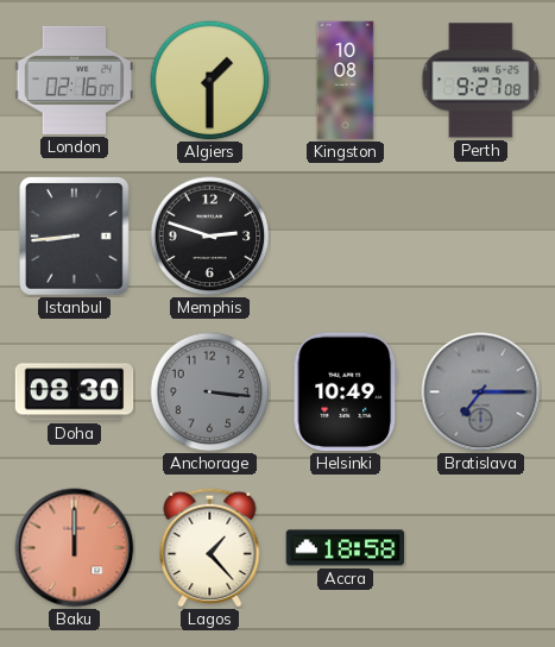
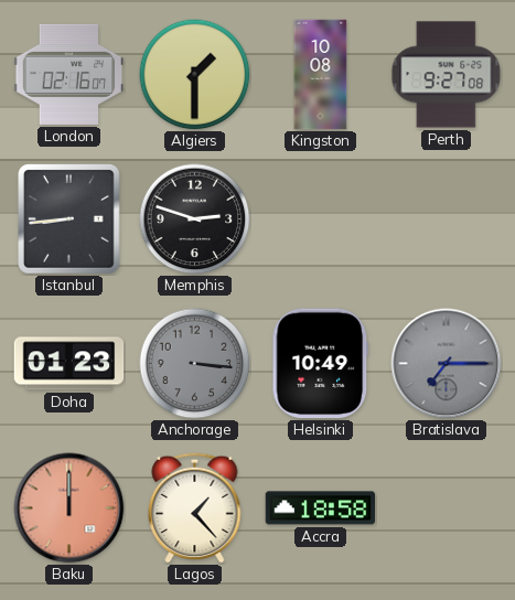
Doha: 08:30 -> 01:23
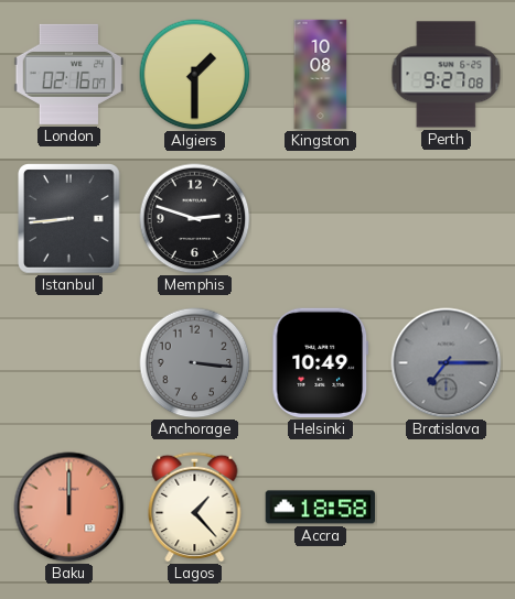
Doha: 01:23 -> none
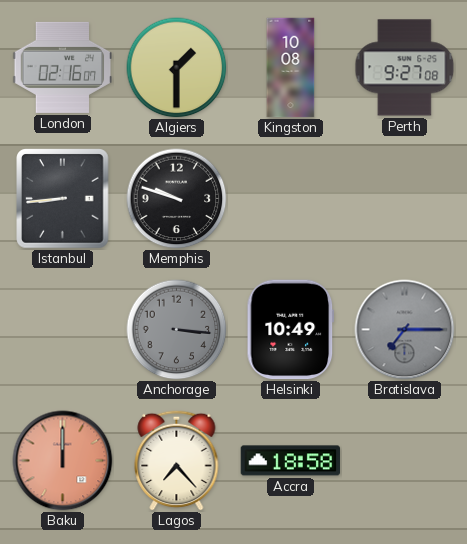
Memphis: 2:48 -> 9:48
Lagos: 1:23 -> 7:23
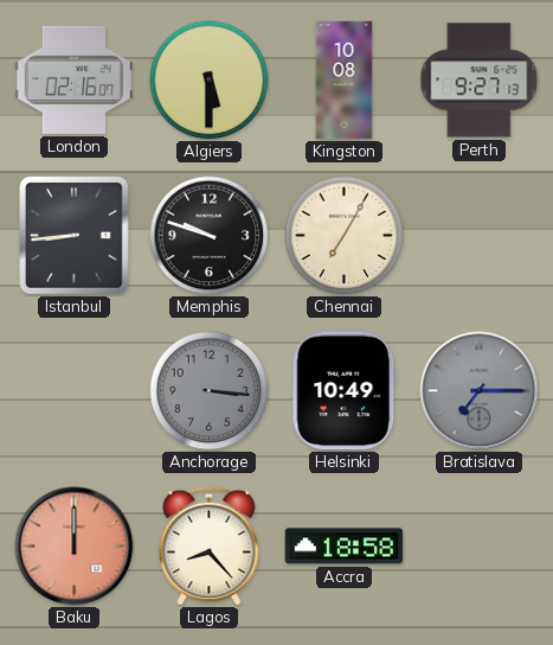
Algiers: 1:30 -> 5:30
Perth: 9:27:08 -> 9:27:13
Chennai: none -> 7:05
Lagos: 7:23 -> 8:23
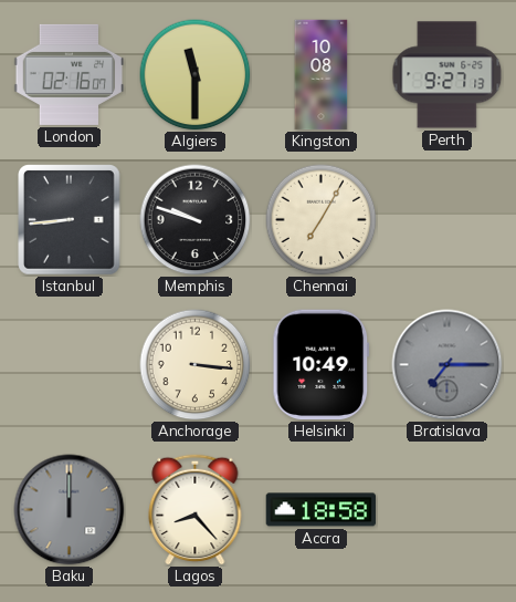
Algiers: 5:30 -> 11:30
Anchorage dial: grey -> cream
Baku dial: salmon -> grey
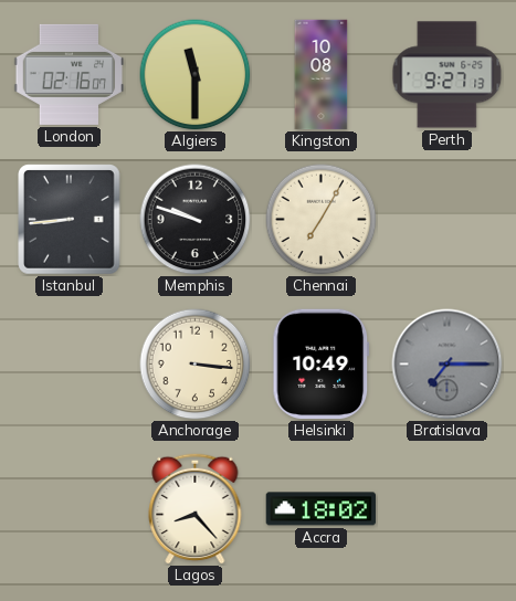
Baku: 12:00 -> none
Accra: 18:58 -> 18:02
